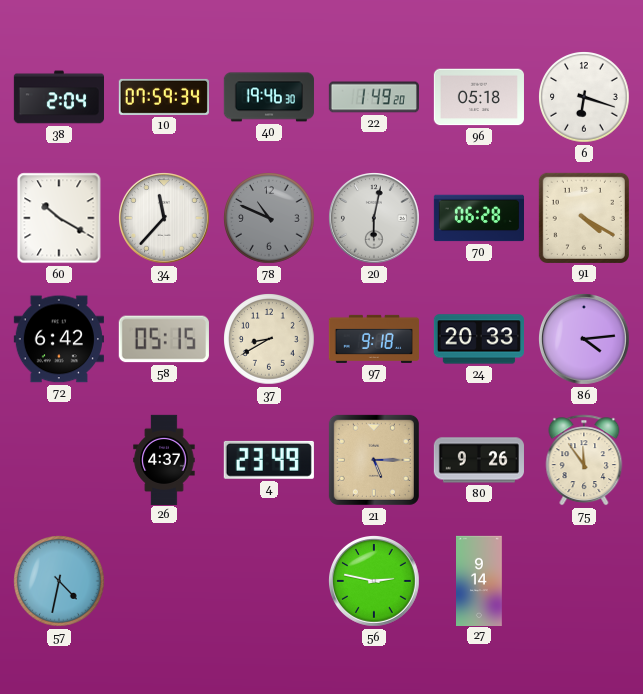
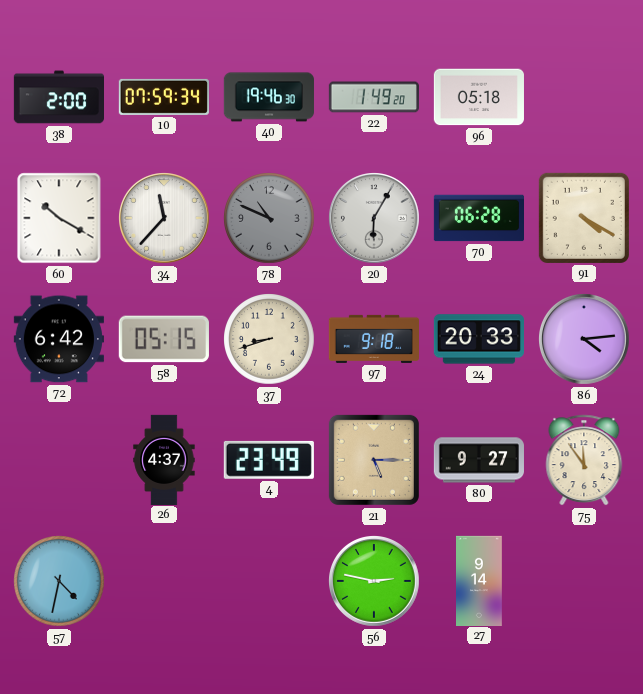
38: 2:04 -> 2:00
6: 6:18 -> none
20: 6:02 -> 6:05
37: 8:40 -> 8:42
80: 9:26 -> 9:27
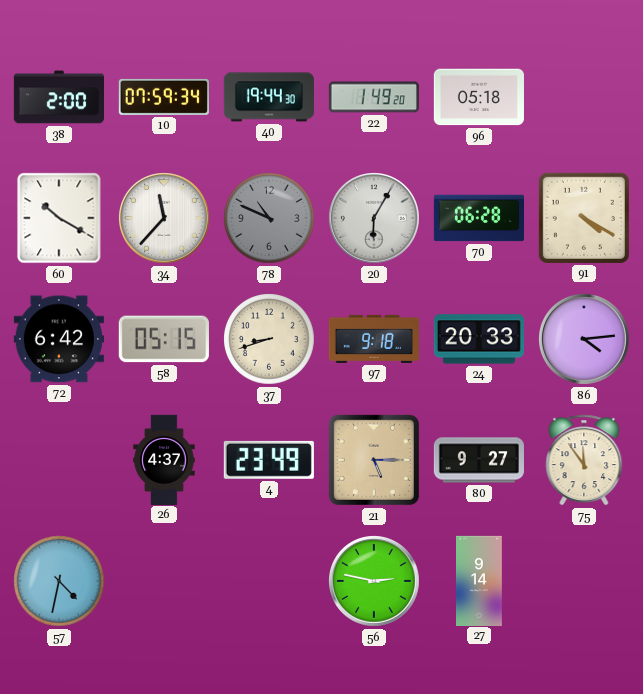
40: 19:46 -> 19:44
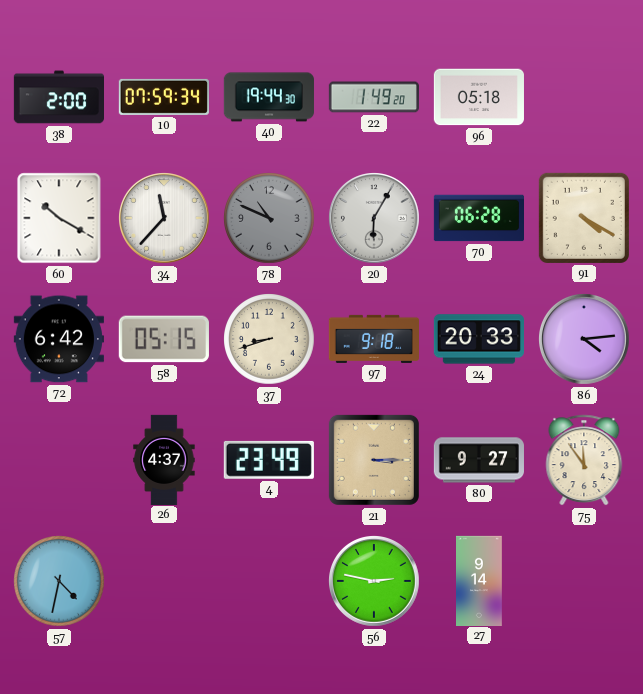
21: 5:15 -> 3:15
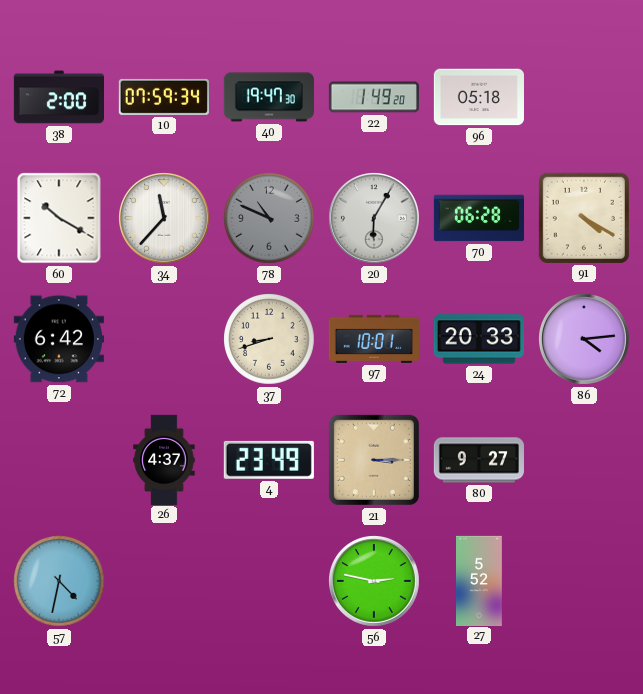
40: 19:44 -> 19:47
58: 05:15 -> none
97: 9:18 -> 10:01
75: 11:54 -> none
27: 9:14 -> 5:52
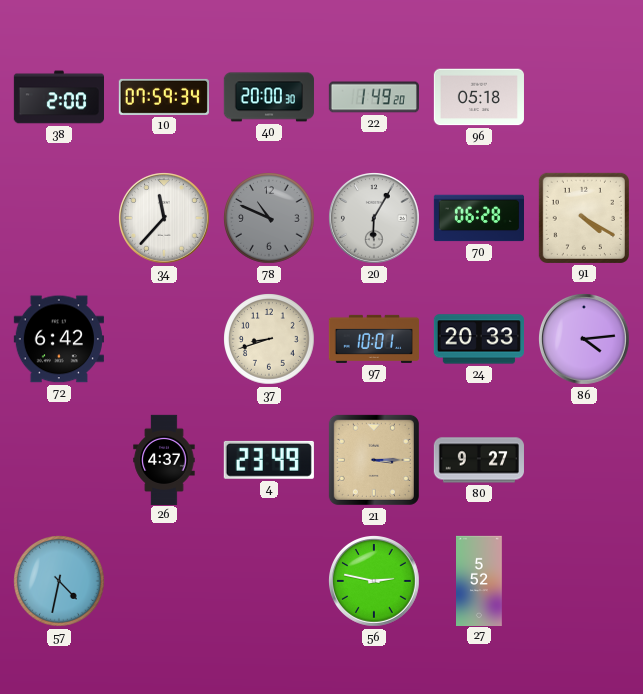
40: 19:47 -> 20:00
60: 10:20 -> none
